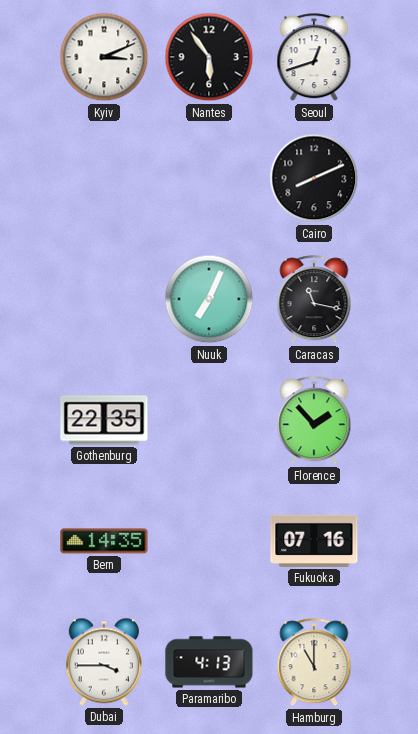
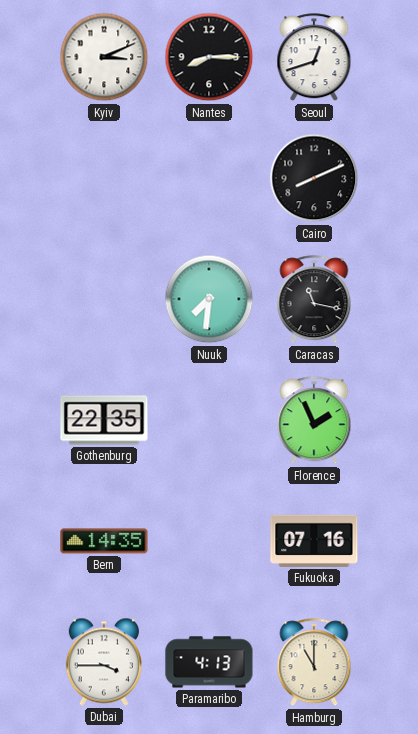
Nantes: 5:54 -> 8:15
Nuuk: 7:04 -> 7:31
Florence: 1:53 -> 1:56
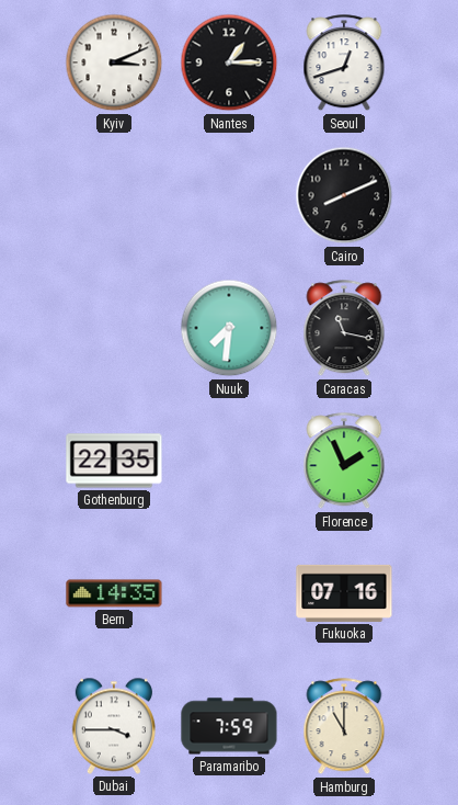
Nantes: 8:15 -> 1:15
Paramaribo: 4:13 -> 7:59
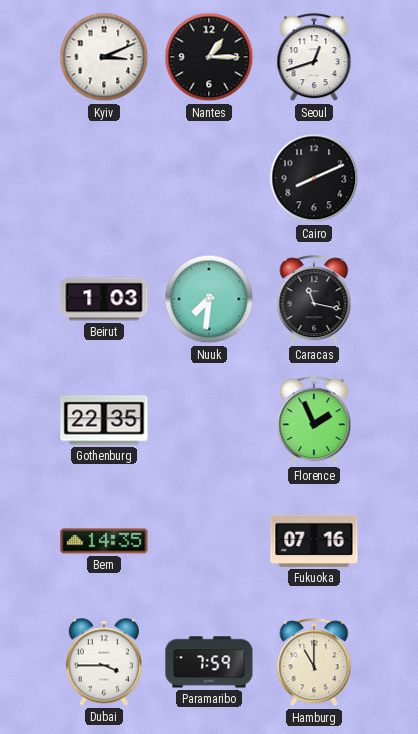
Beirut: none -> 1:03
